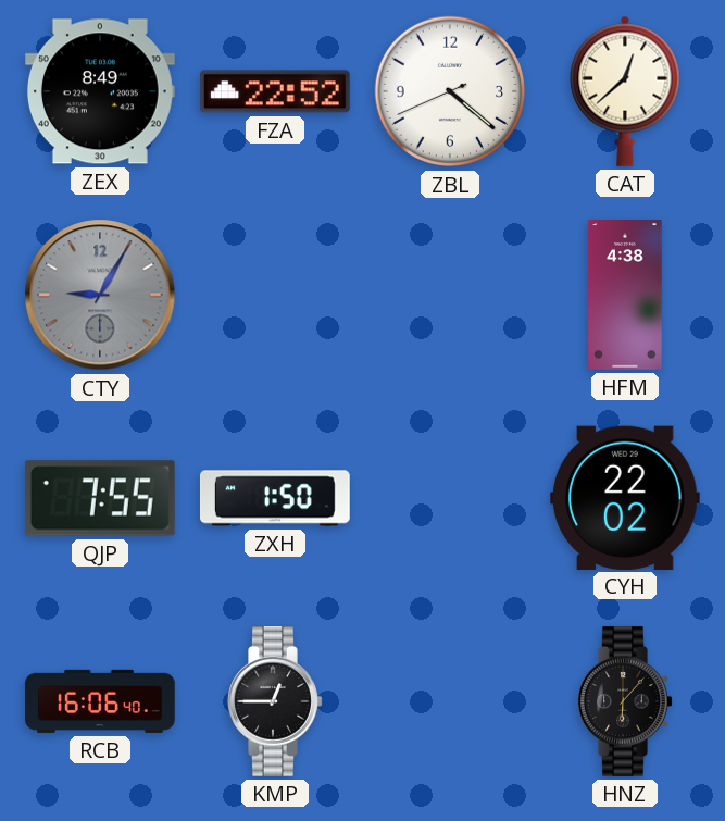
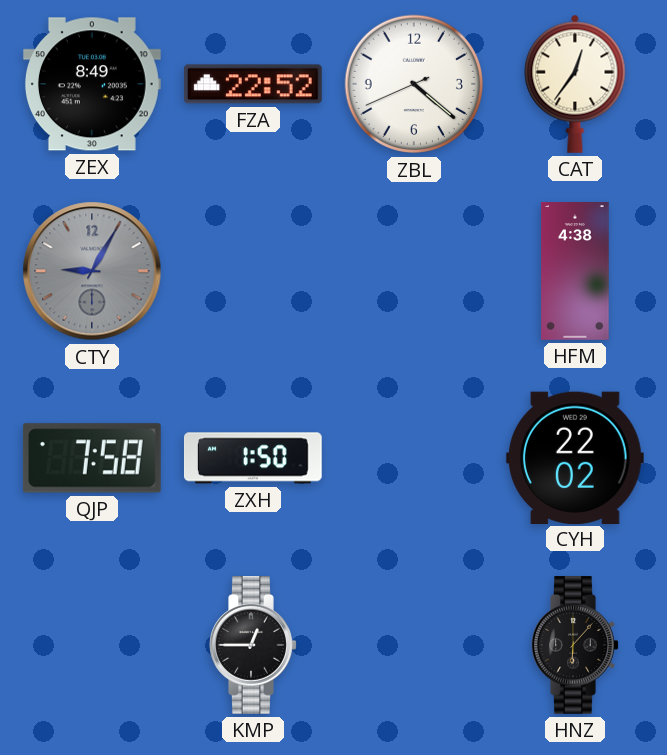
CAT: 12:38 -> 12:36
QJP: 7:55 -> 7:58
RCB: 16:06 -> none
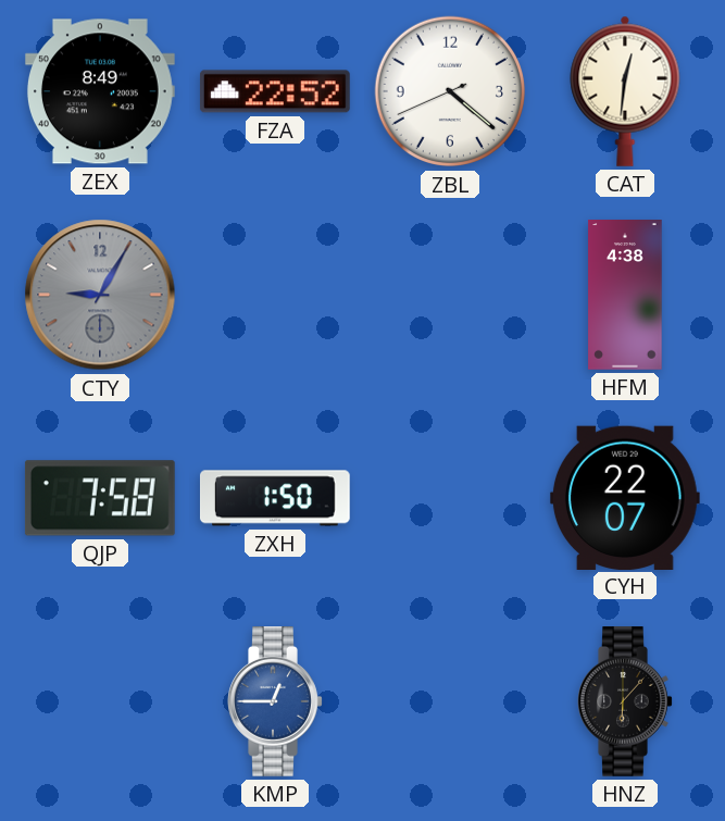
CAT: 12:36 -> 12:31
CYH: 22:02 -> 22:07
KMP dial: black -> blue
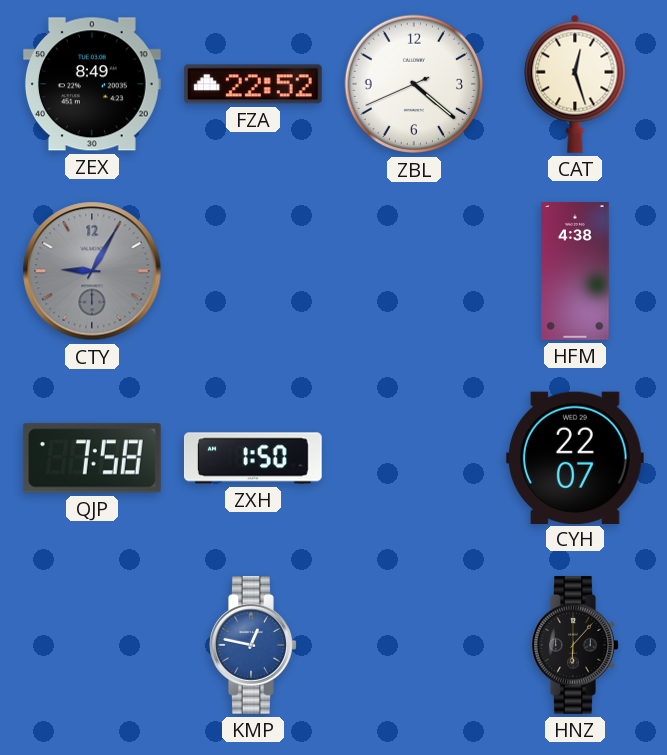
CAT: 12:31 -> 12:27
KMP: 12:45 -> 12:47
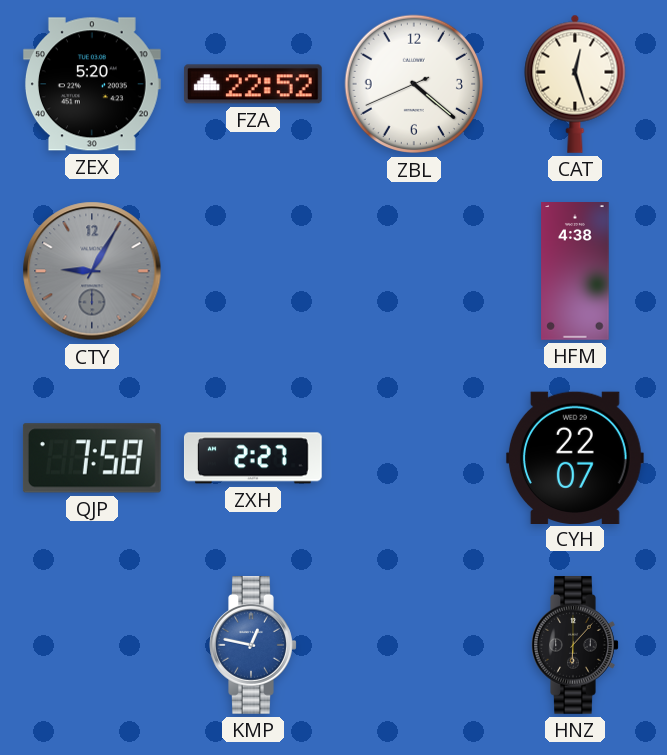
ZEX: 8:49 -> 5:20
ZXH: 1:50 -> 2:27
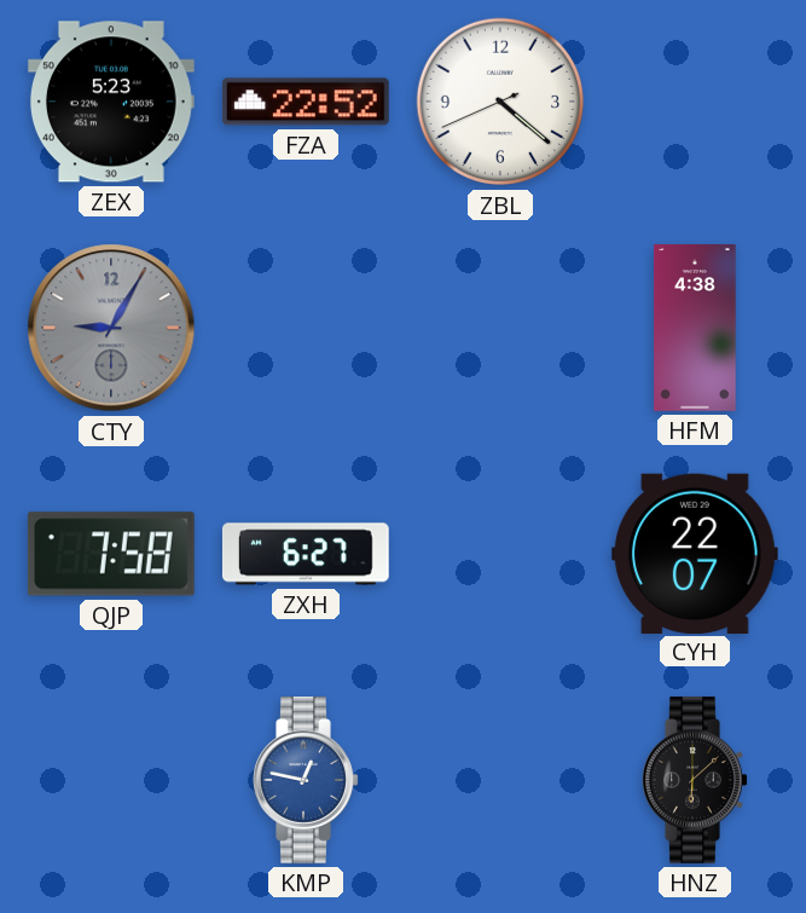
ZEX: 5:20 -> 5:23
CAT: 12:27 -> none
ZXH: 2:27 -> 6:27
HNZ: 6:07 -> 6:08
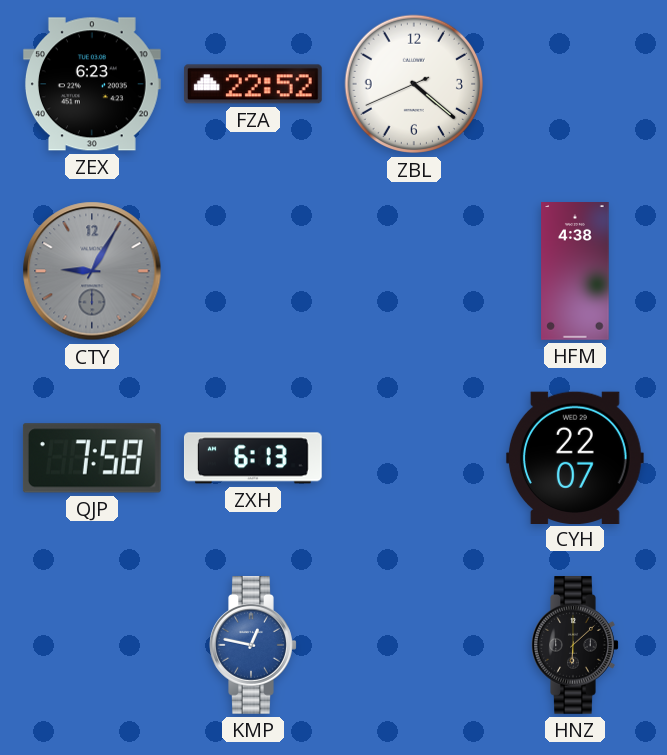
ZEX: 5:23 -> 6:23
ZXH: 6:27 -> 6:13
